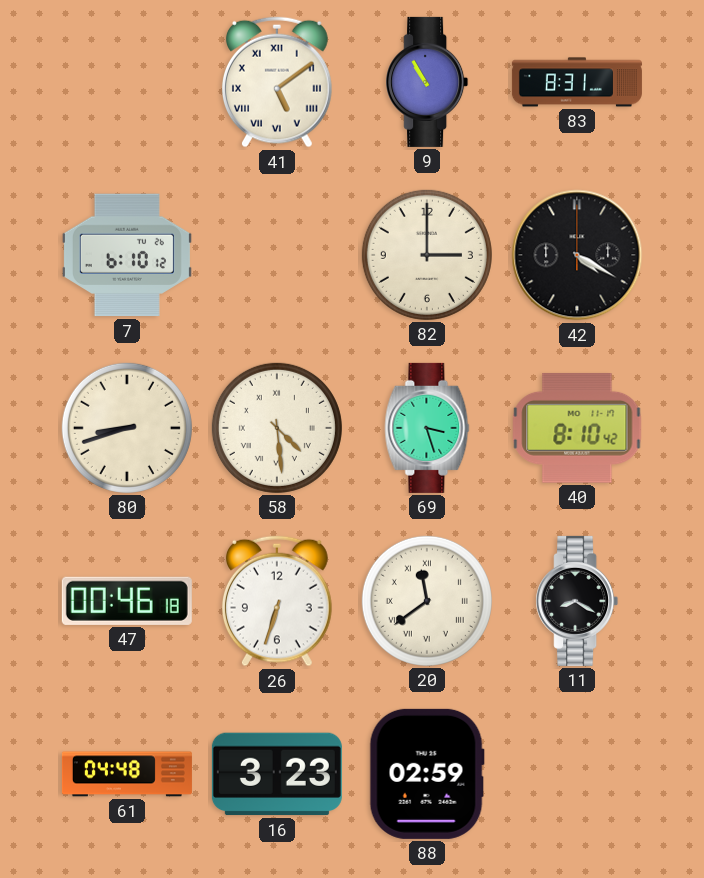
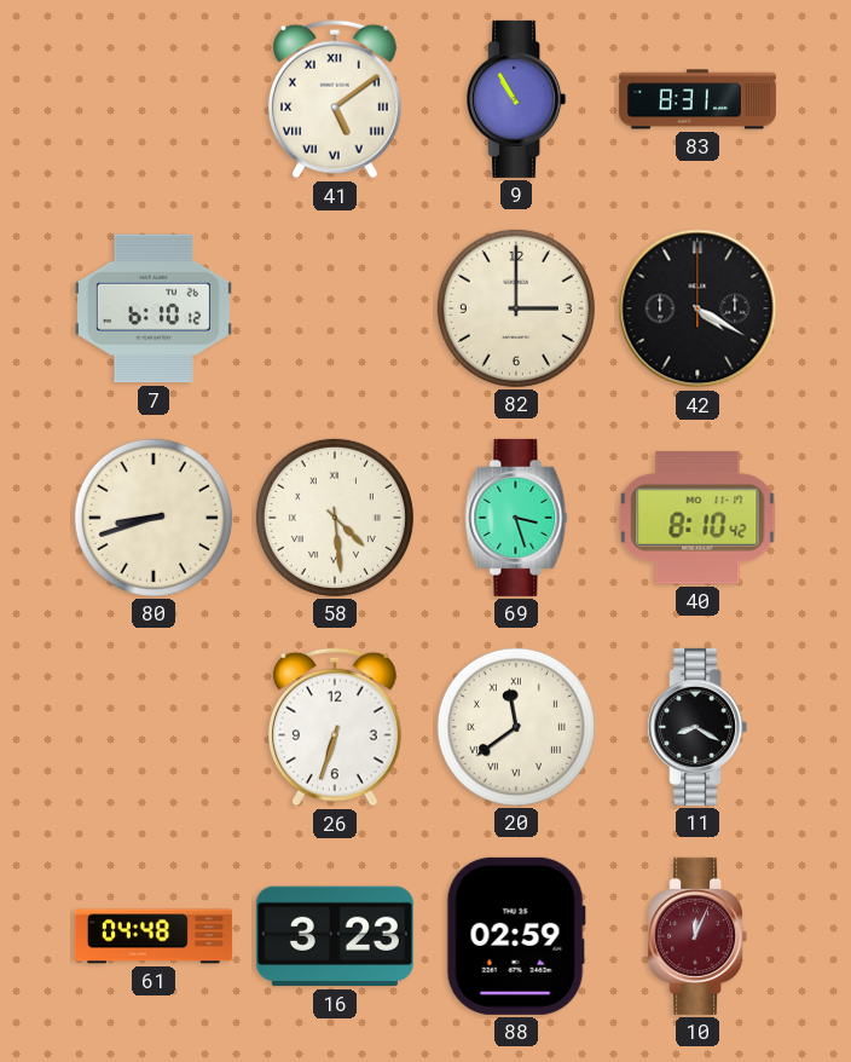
47: 00:46 -> none
10: none -> 12:04
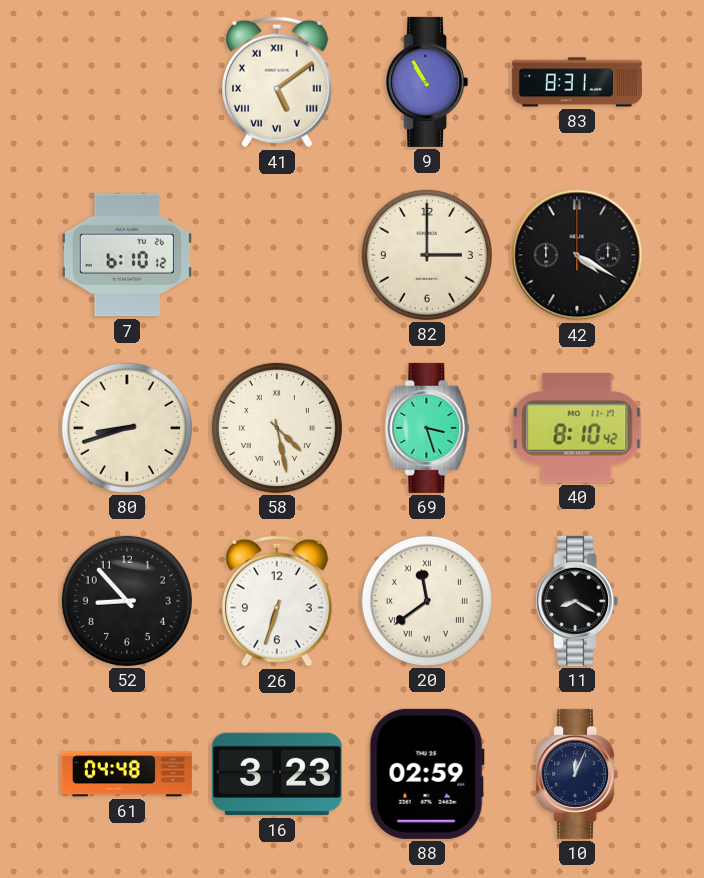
58: 4:29 -> 4:28
52: none -> 8:53
10 dial: burgundy -> navy
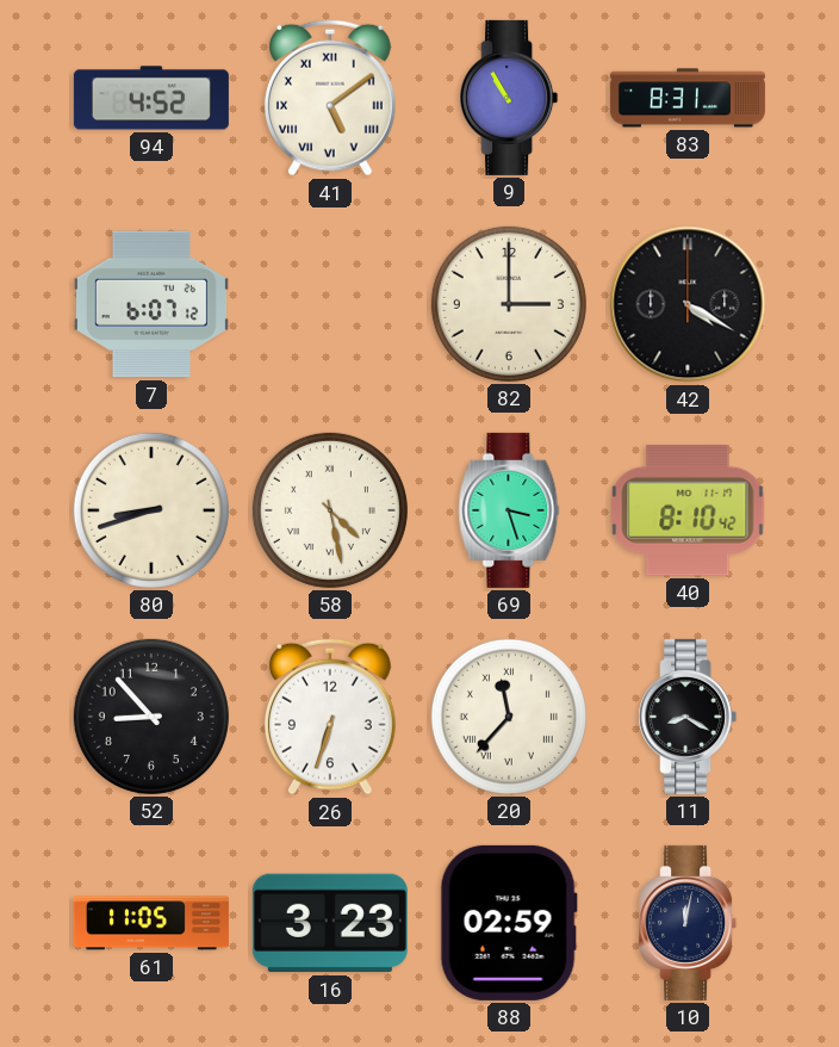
94: none -> 4:52
7: 6:10 -> 6:07
20: 11:39 -> 11:37
61: 04:48 -> 11:05
10: 12:04 -> 12:02
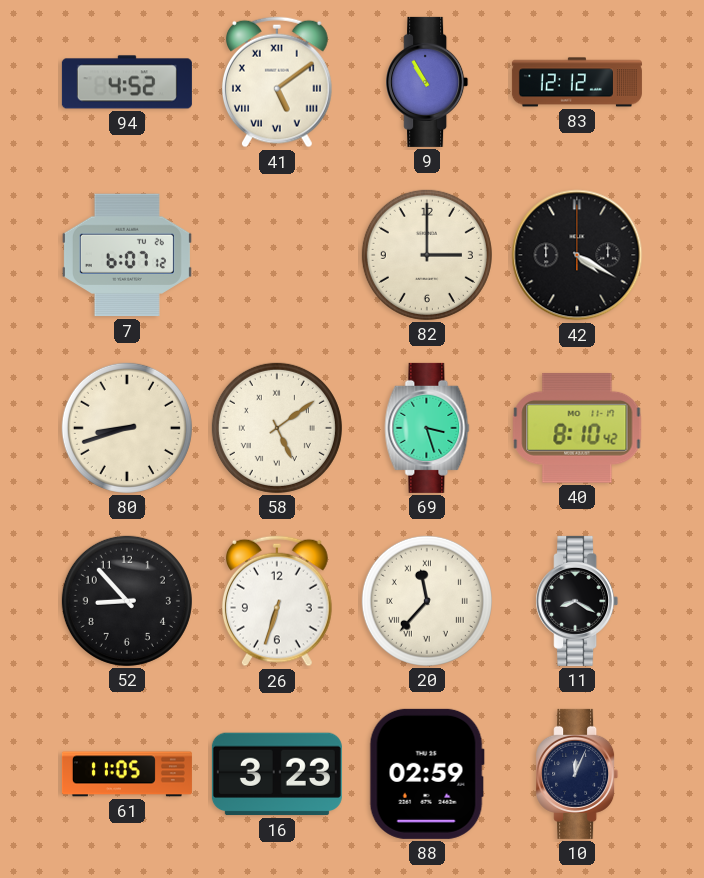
83: 8:31 -> 12:12
58: 4:28 -> 5:09
10: 12:02 -> 12:04
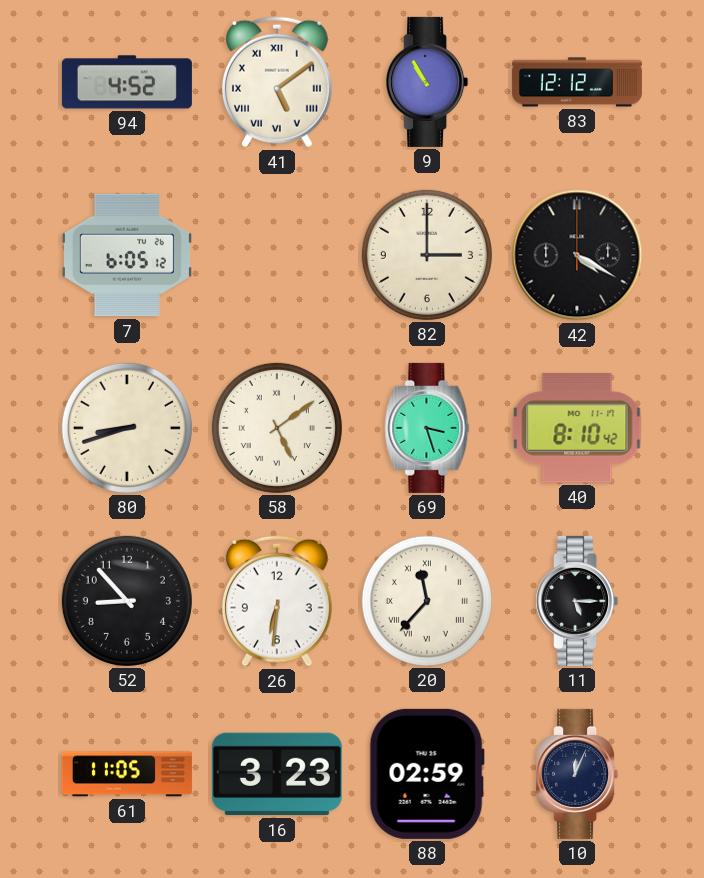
7: 6:07 -> 6:05
26: 6:33 -> 6:31
11: 8:20 -> 5:15
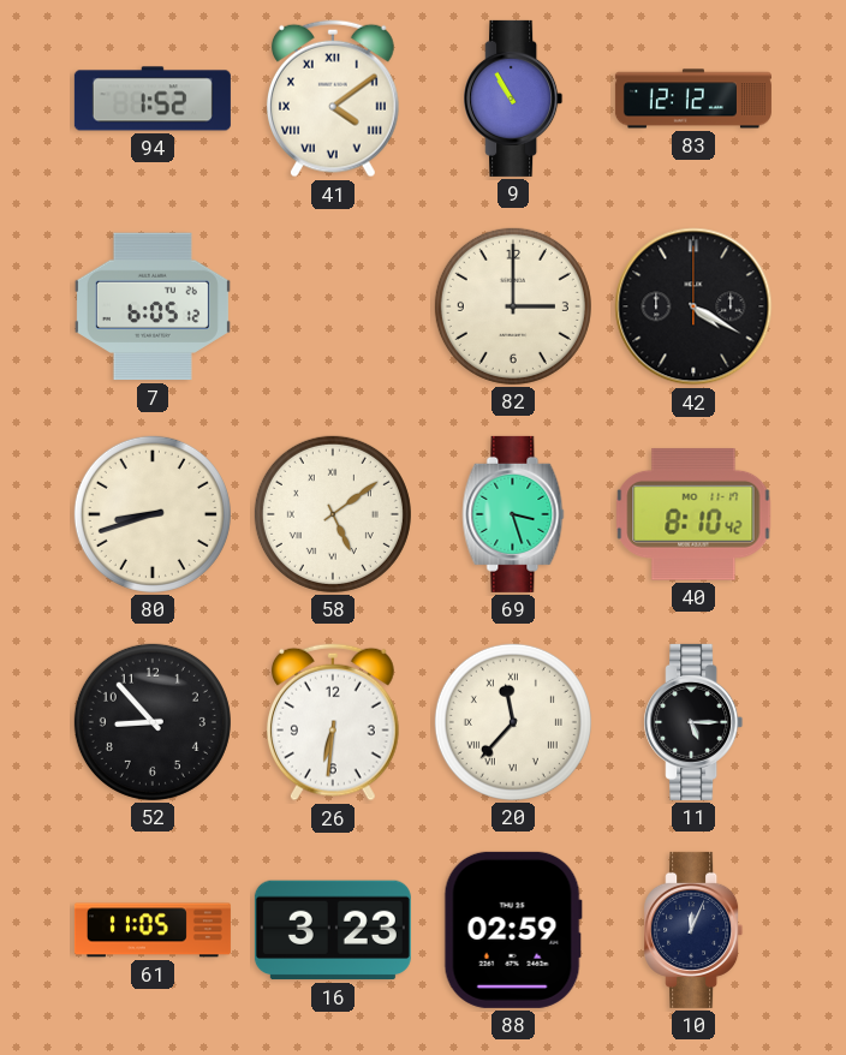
94: 4:52 -> 1:52
41: 5:09 -> 4:09
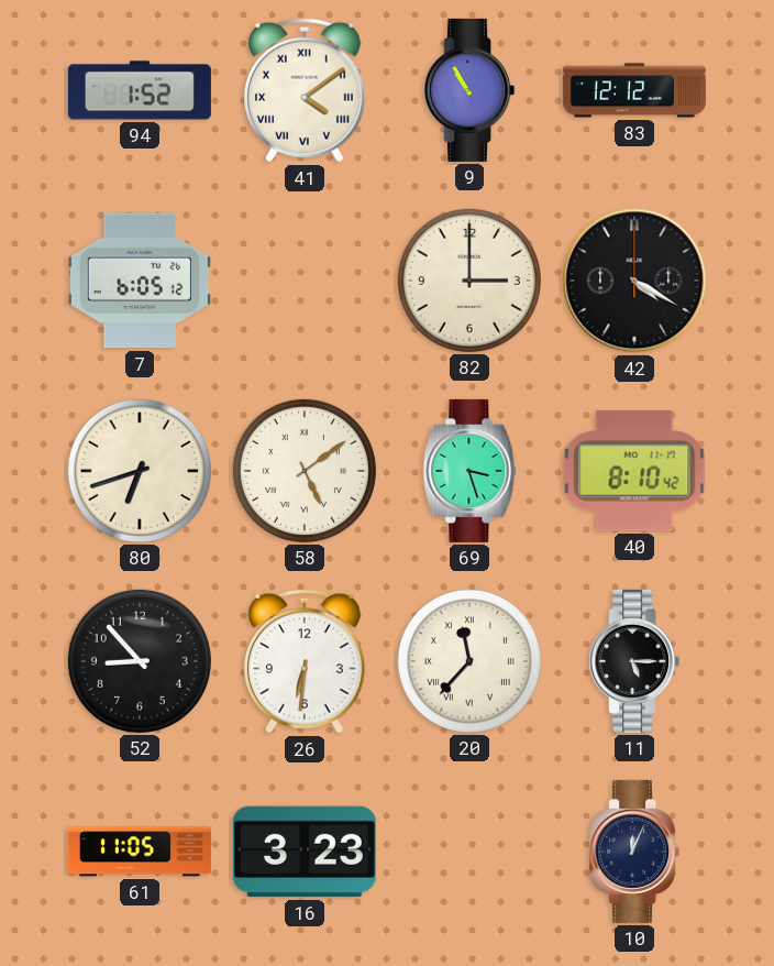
80: 8:42 -> 6:42
88: 02:59 -> none
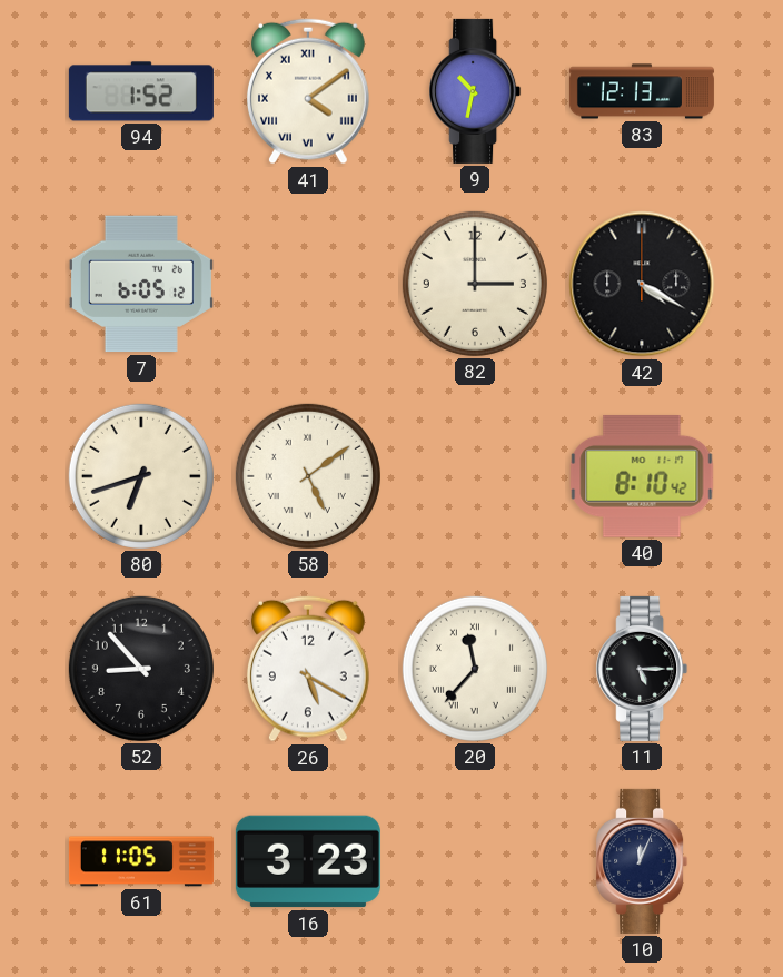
9: 10:55 -> 10:32
83: 12:12 -> 12:13
69: 3:27 -> none
26: 6:31 -> 5:20
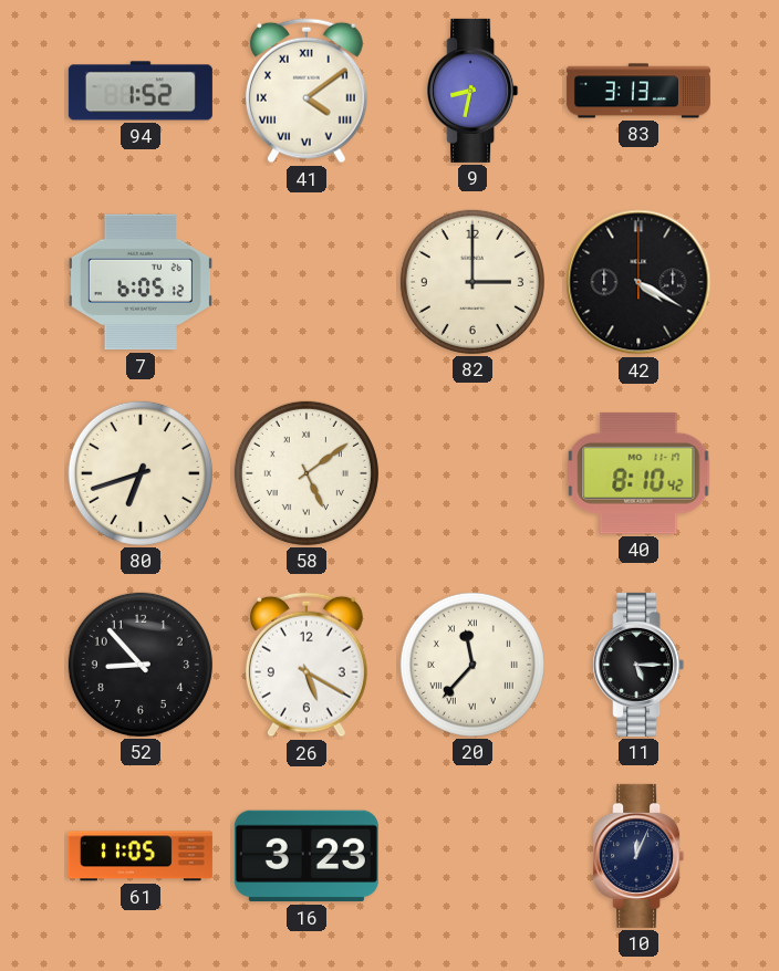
9: 10:32 -> 8:32
83: 12:13 -> 3:13
